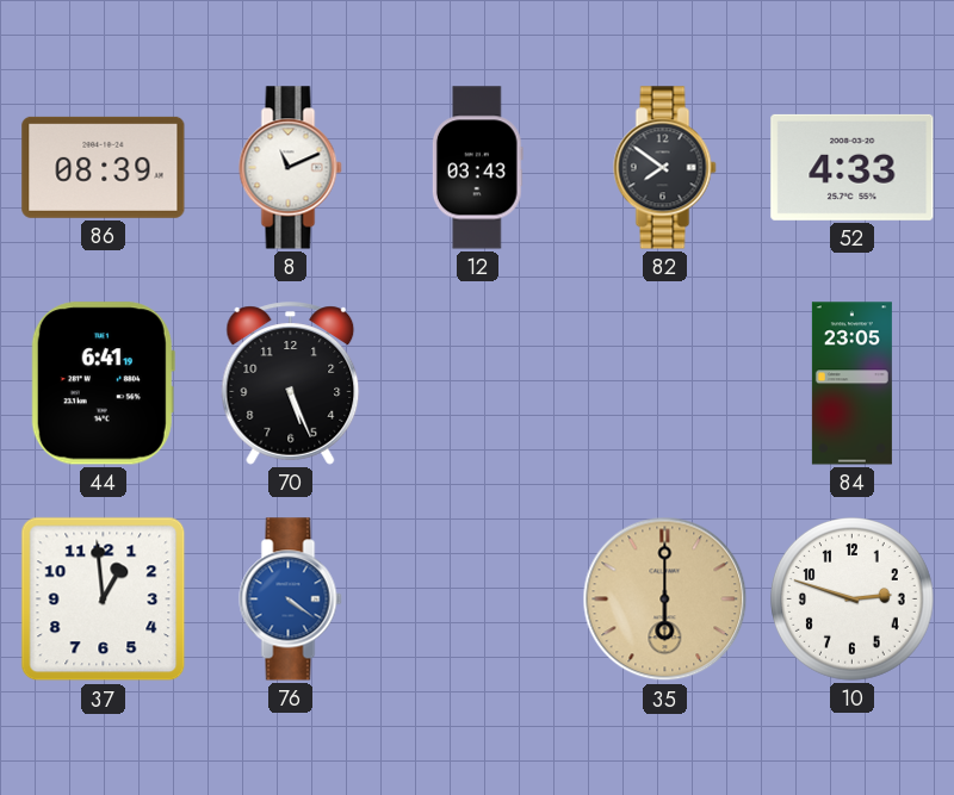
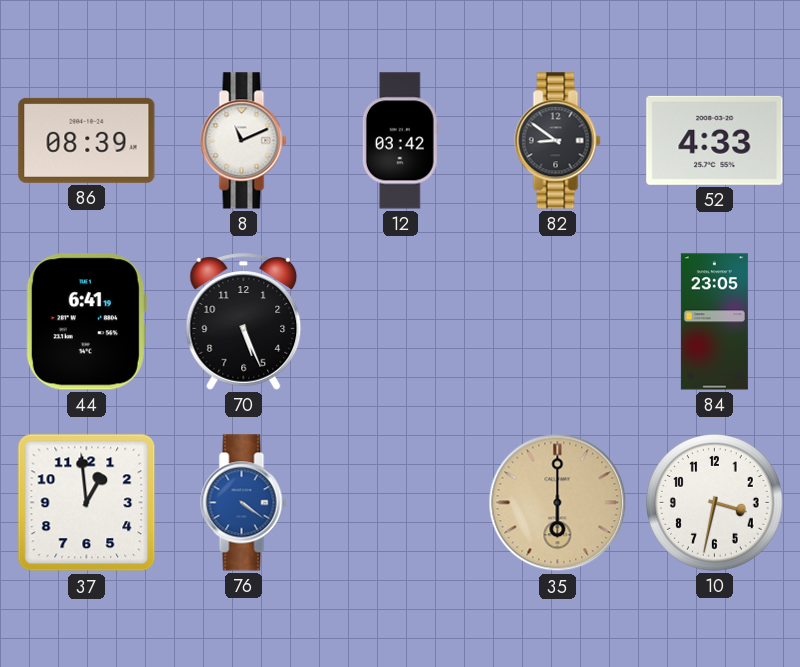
12: 03:43 -> 03:42
82: 7:51 -> 8:51
10: 2:48 -> 3:32
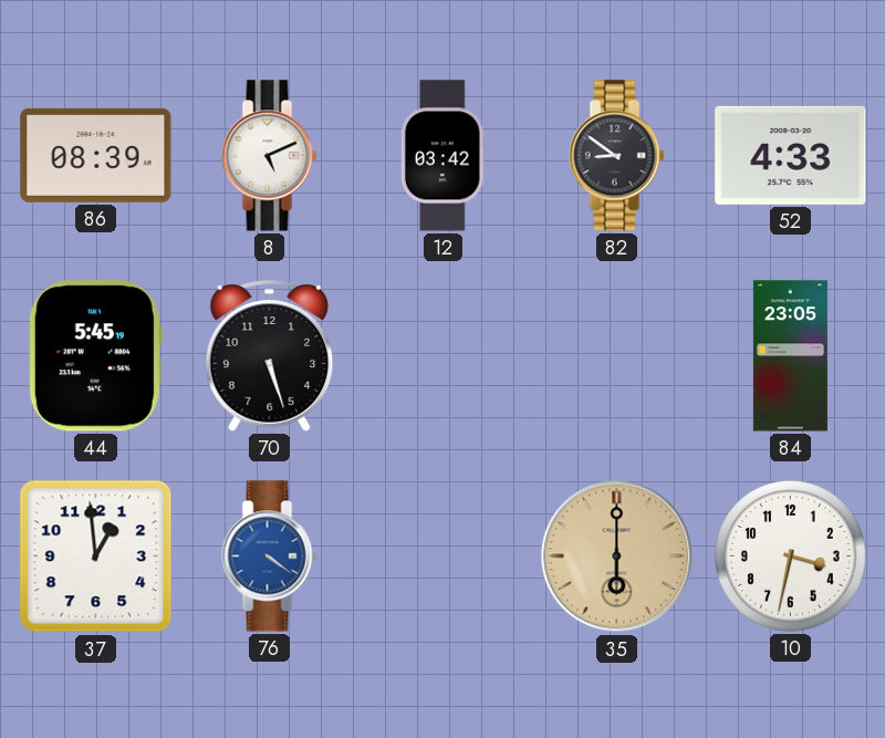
8: 11:11 -> 5:11
44: 6:41 -> 5:45
70: 5:26 -> 5:27
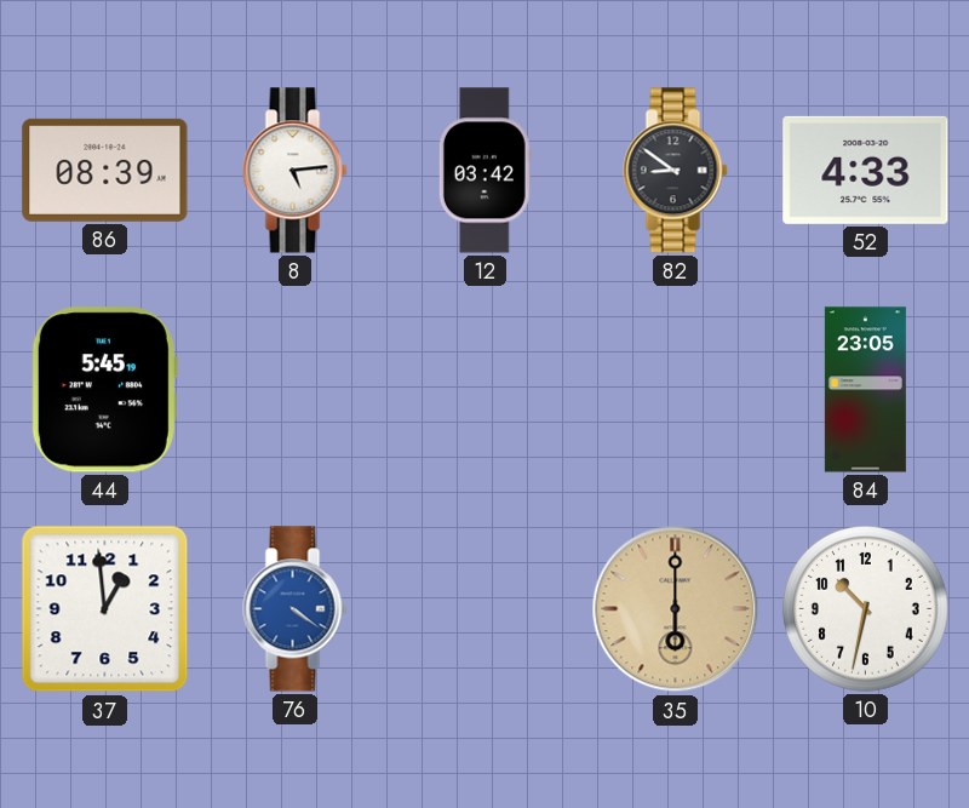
8: 5:11 -> 5:14
70: 5:27 -> none
10: 3:32 -> 10:32
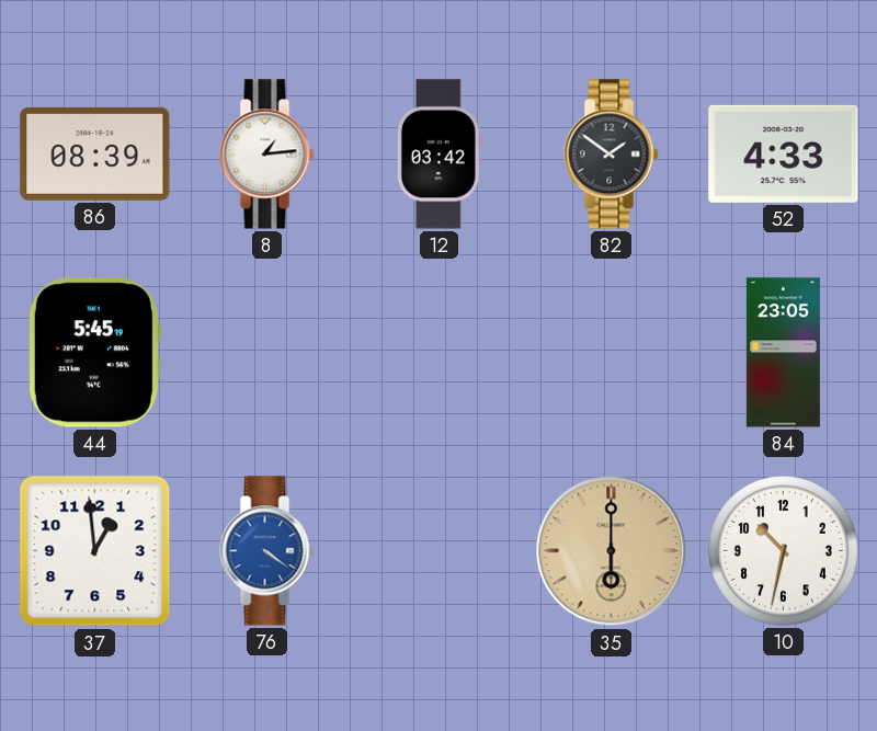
8: 5:14 -> 1:14
82: 8:51 -> 1:51
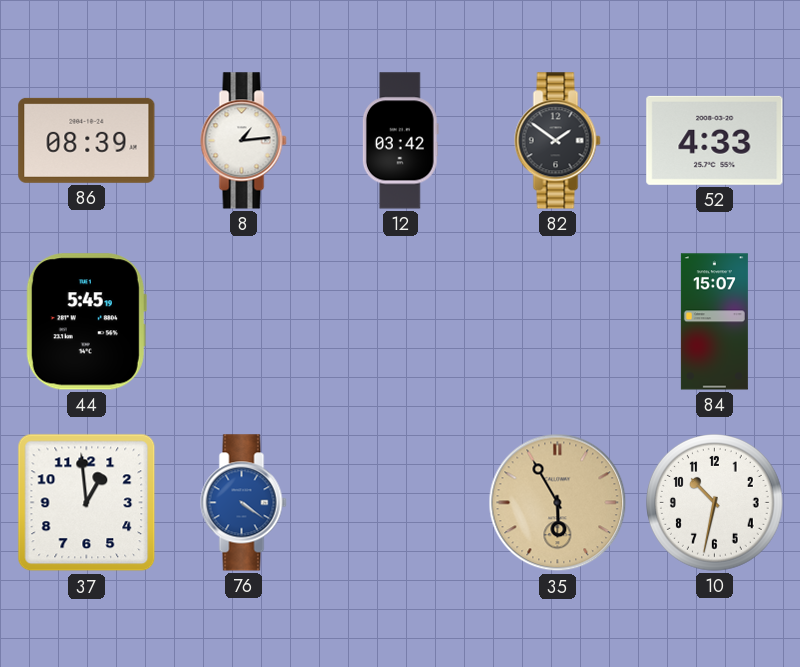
84: 23:05 -> 15:07
35: 6:00 -> 5:55
